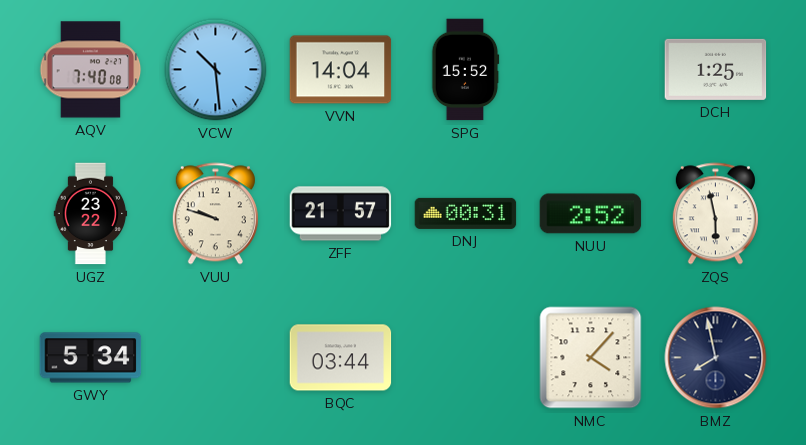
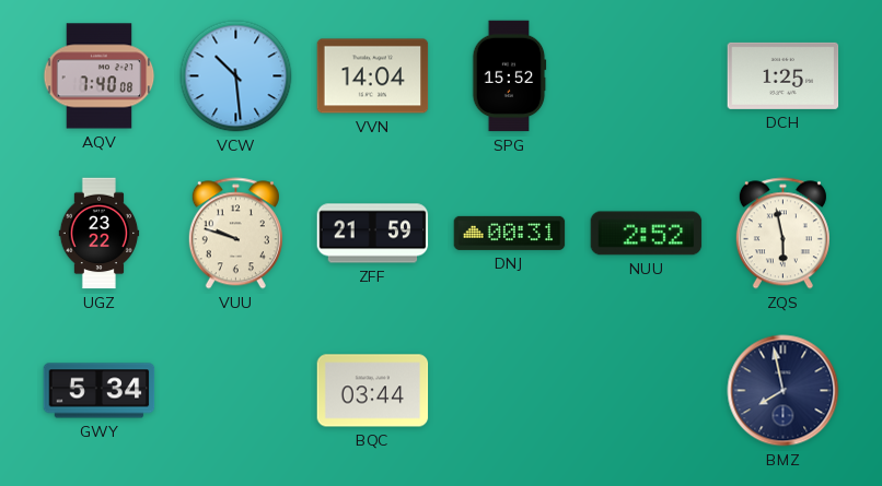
ZFF: 21:57 -> 21:59
NMC: 4:07 -> none
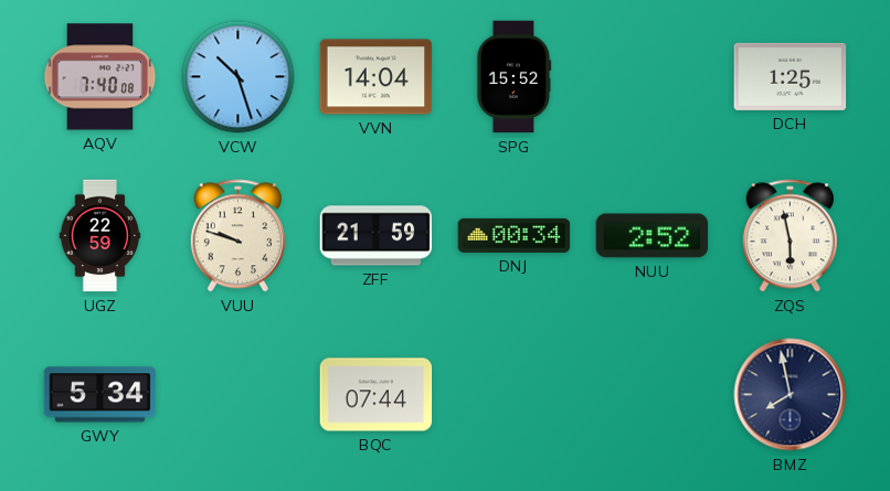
VCW: 10:29 -> 10:27
UGZ: 23:22 -> 22:59
DNJ: 00:31 -> 00:34
BQC: 03:44 -> 07:44
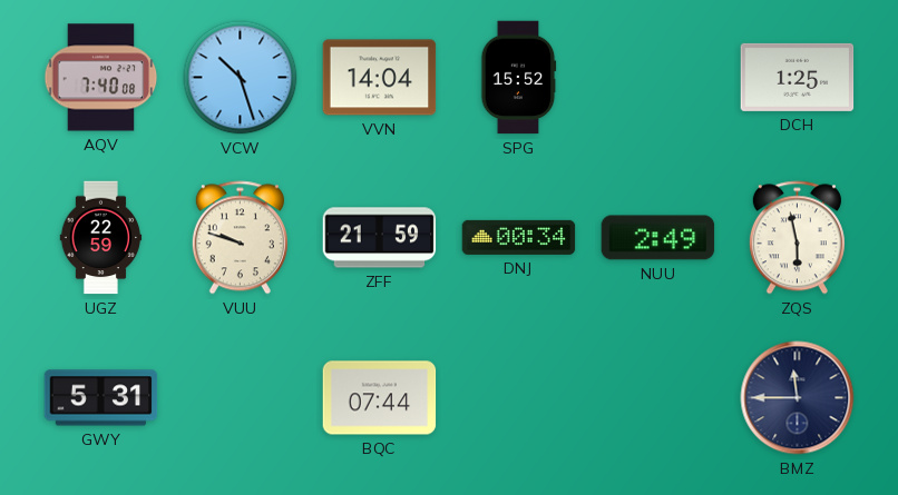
NUU: 2:52 -> 2:49
GWY: 5:34 -> 5:31
BMZ: 7:58 -> 11:45
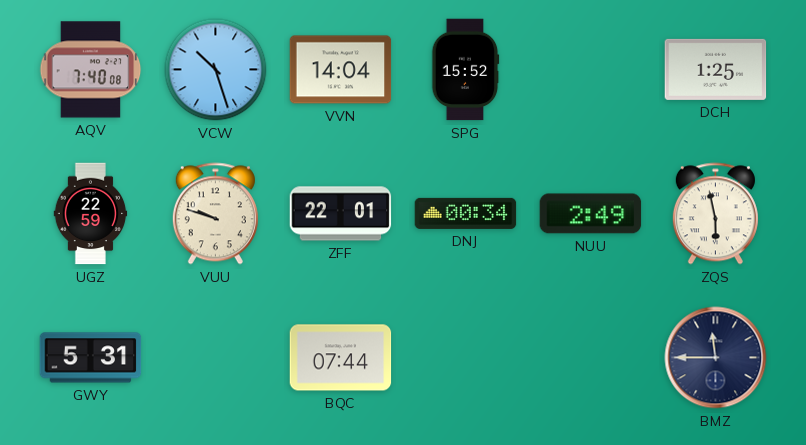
ZFF: 21:59 -> 22:01
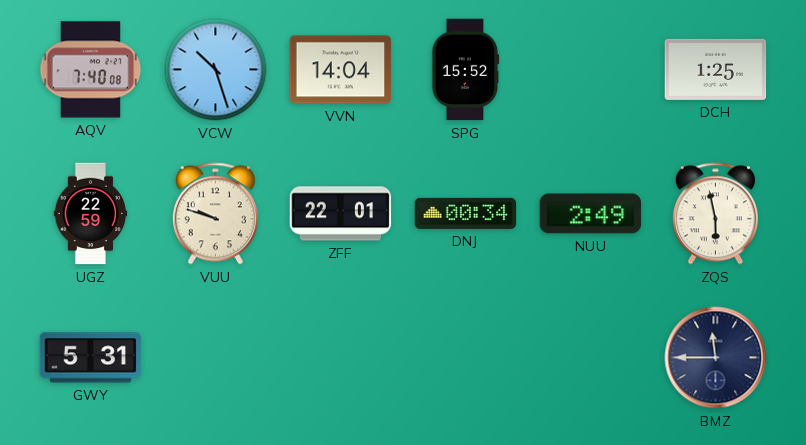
BQC: 07:44 -> none
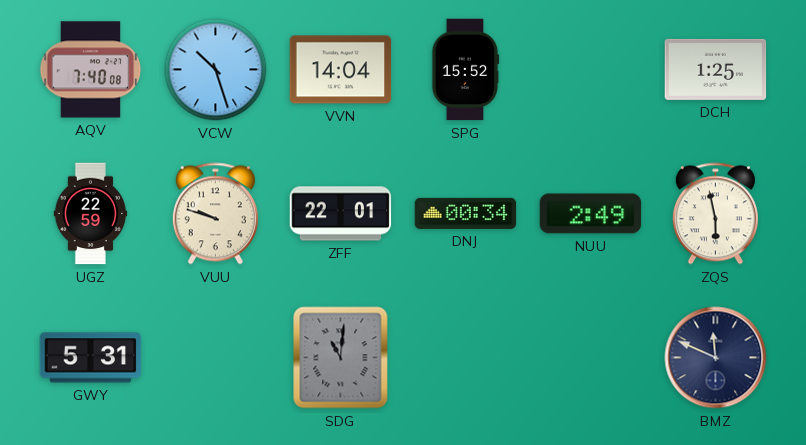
SDG: none -> 11:01
BMZ: 11:45 -> 11:49
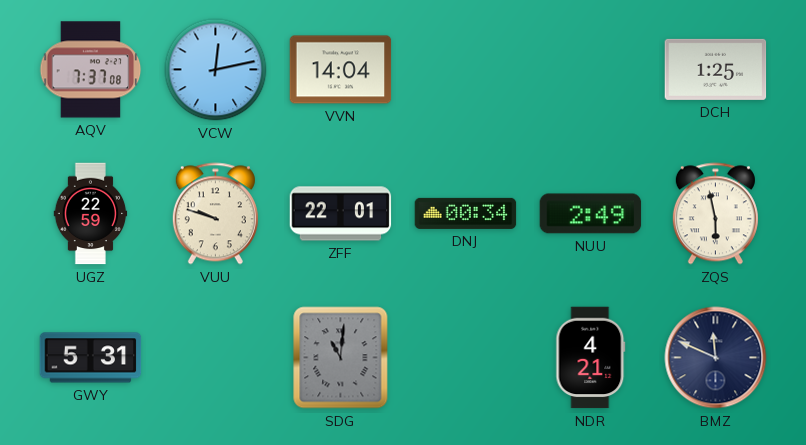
AQV: 7:40 -> 7:37
VCW: 10:27 -> 12:13
SPG: 15:52 -> none
NDR: none -> 4:21
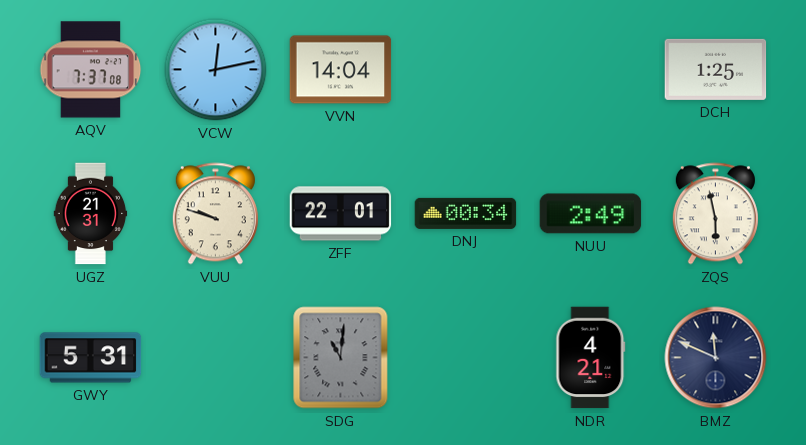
UGZ: 22:59 -> 21:31
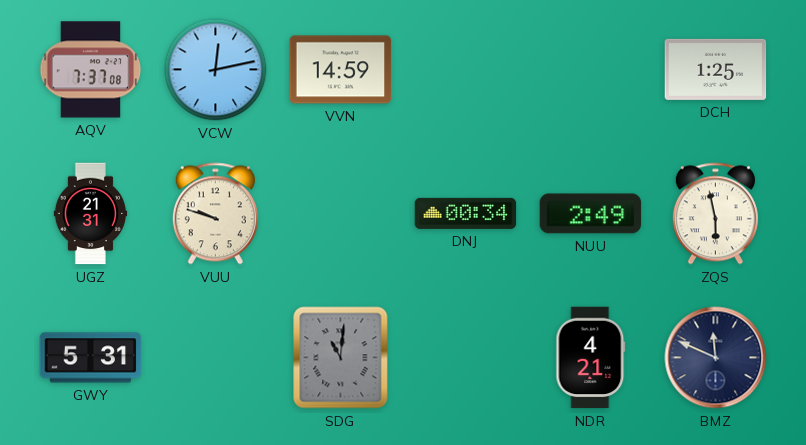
VVN: 14:04 -> 14:59
ZFF: 22:01 -> none
